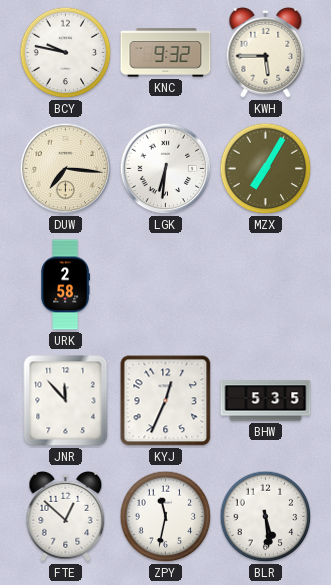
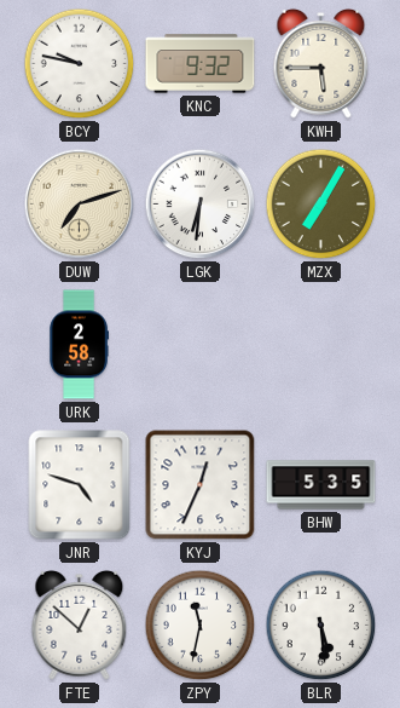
DUW: 7:16 -> 7:12
JNR: 11:53 -> 4:48
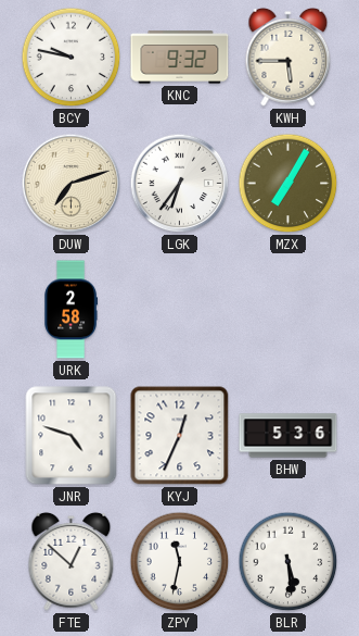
LGK: 6:31 -> 6:36
BHW: 5:35 -> 5:36
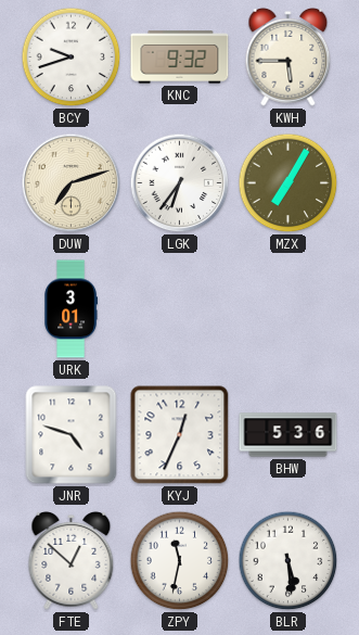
BCY: 9:47 -> 9:42
URK: 2:58 -> 3:01
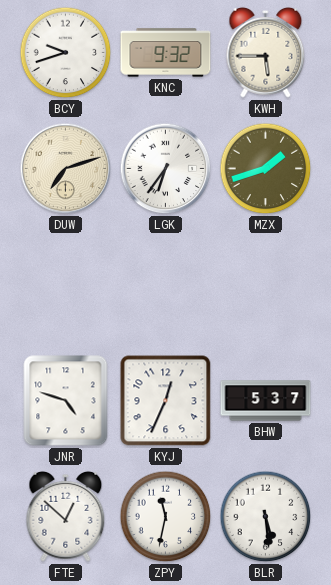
MZX: 7:05 -> 1:42
URK: 3:01 -> none
BHW: 5:36 -> 5:37
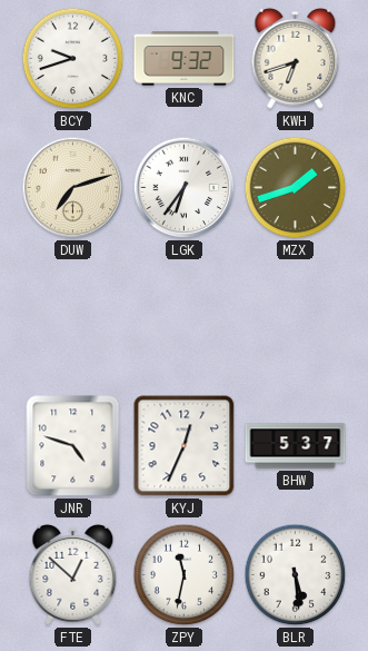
KWH: 5:45 -> 6:42
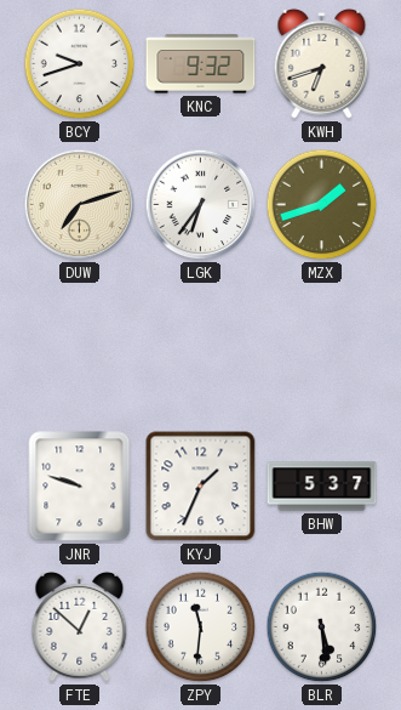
JNR: 4:48 -> 9:48
KYJ: 12:34 -> 1:34
ZPY: 11:32 -> 11:31
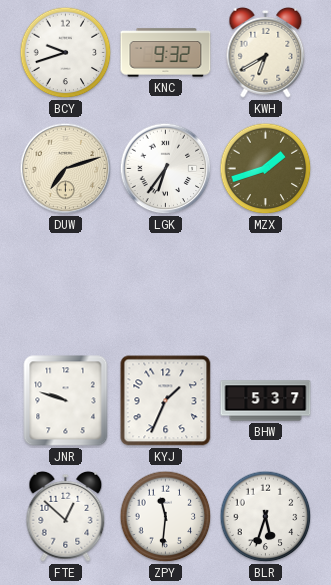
KWH: 6:42 -> 6:40
BLR: 5:29 -> 5:33
